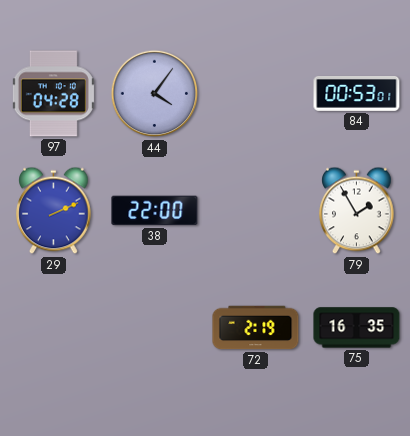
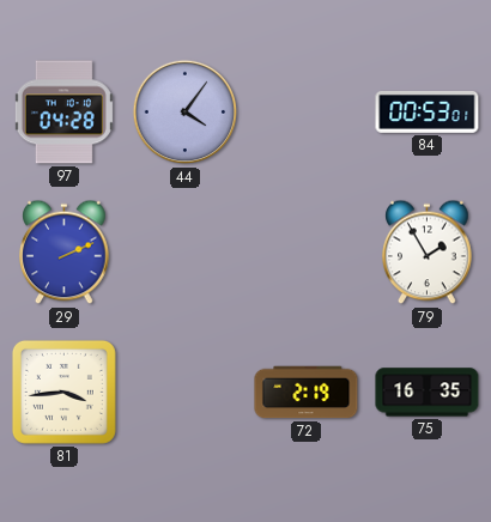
38: 22:00 -> none
81: none -> 3:44
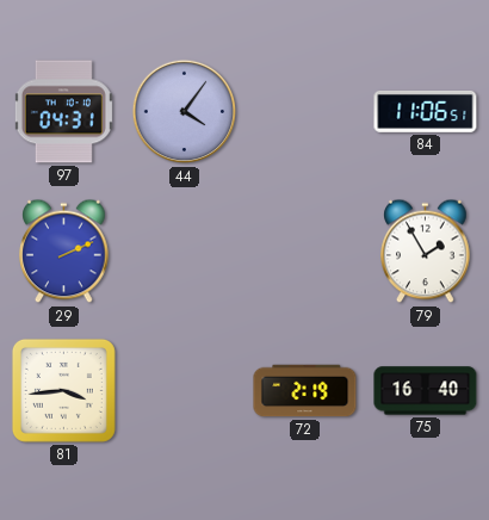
97: 04:28 -> 04:31
84: 00:53 -> 11:06
75: 16:35 -> 16:40
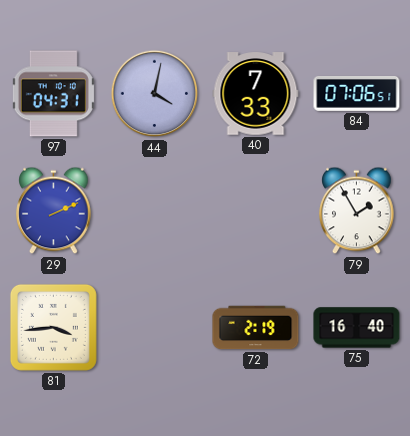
44: 4:06 -> 4:02
40: none -> 7:33
84: 11:06 -> 07:06
